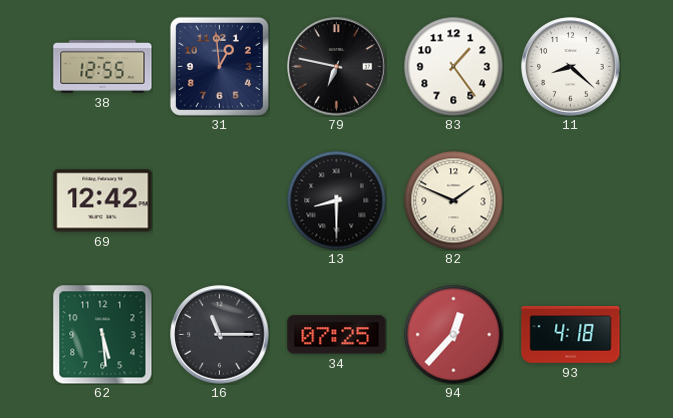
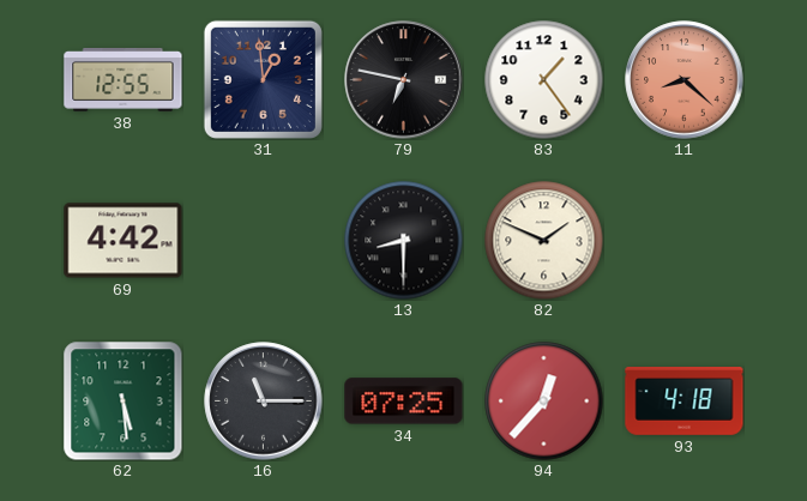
11 dial: white -> salmon
69: 12:42 -> 4:42
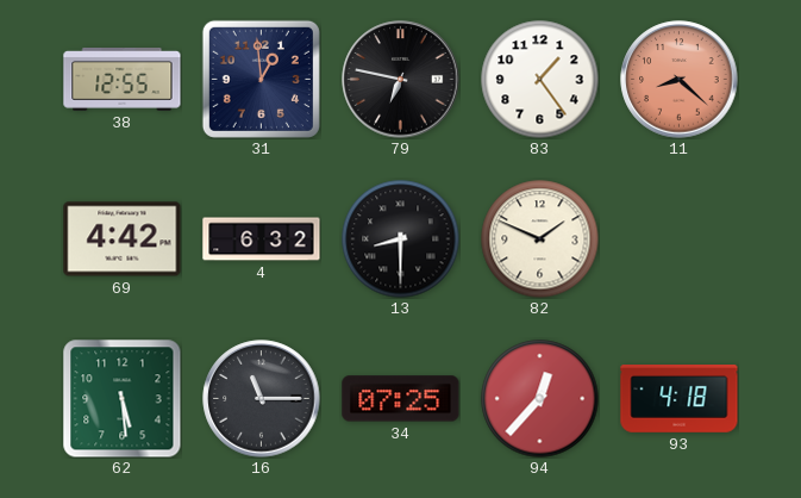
4: none -> 6:32
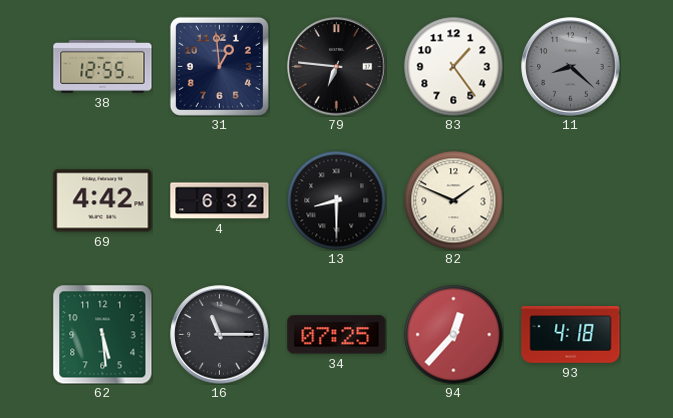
79: 6:47 -> 6:46
11 dial: salmon -> grey
